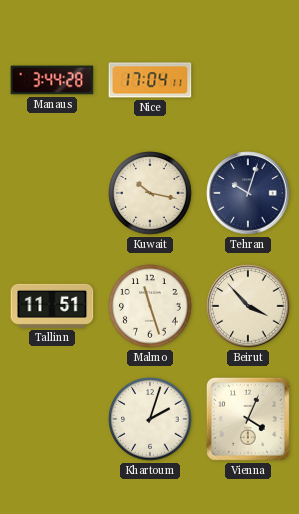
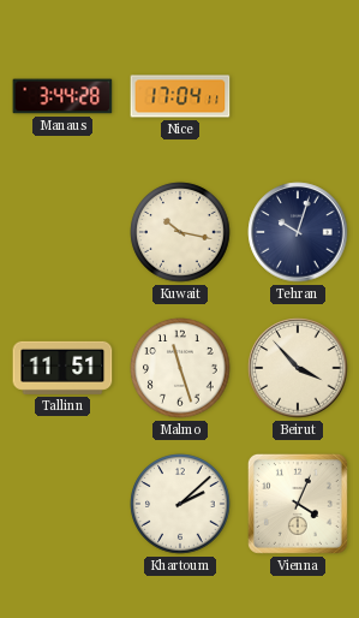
Khartoum: 2:03 -> 2:08
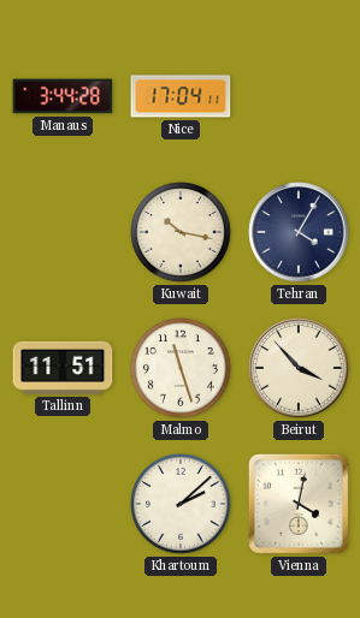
Tehran: 10:03 -> 4:05
Vienna: 4:04 -> 4:02
